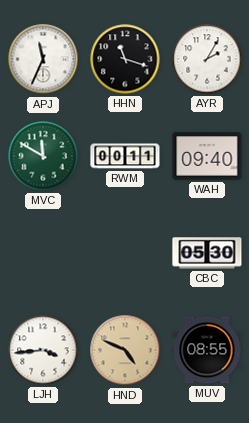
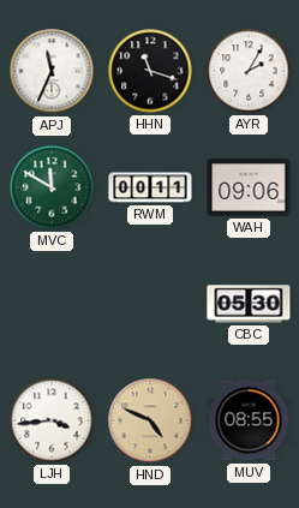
WAH: 09:40 -> 09:06
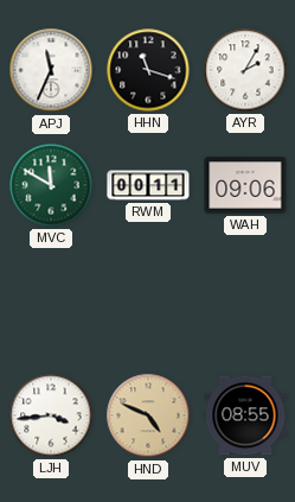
CBC: 05:30 -> none
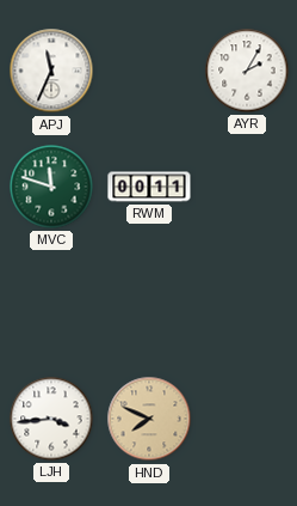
HHN: 11:18 -> none
MVC: 11:50 -> 11:48
WAH: 09:06 -> none
HND: 4:49 -> 7:49
MUV: 08:55 -> none
